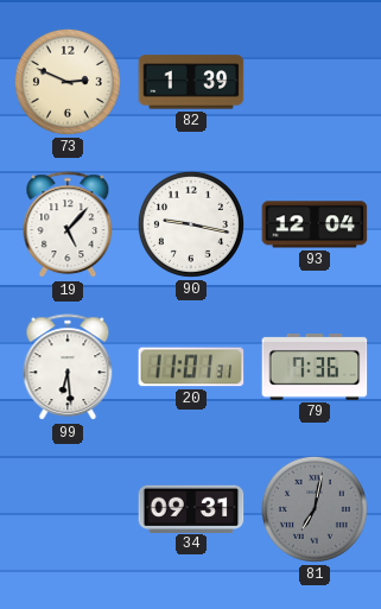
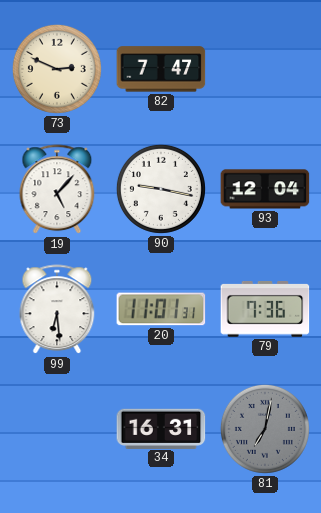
82: 1:39 -> 7:47
34: 09:31 -> 16:31
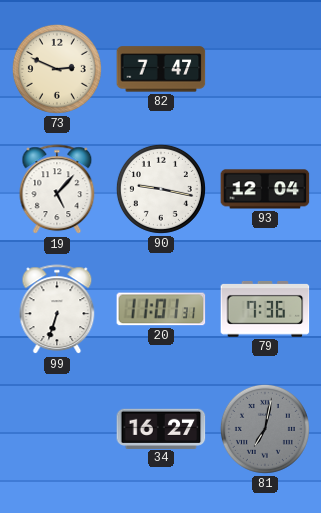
99: 6:29 -> 6:33
34: 16:31 -> 16:27
